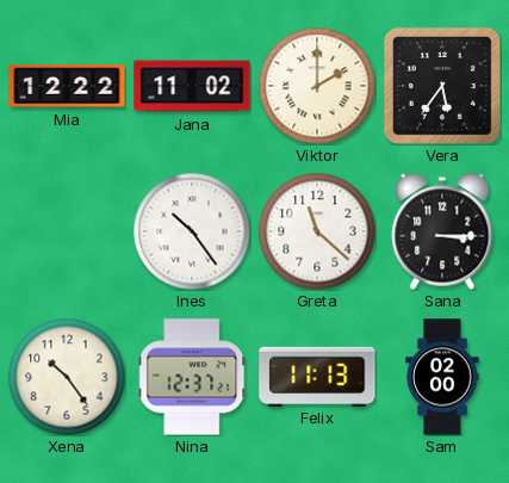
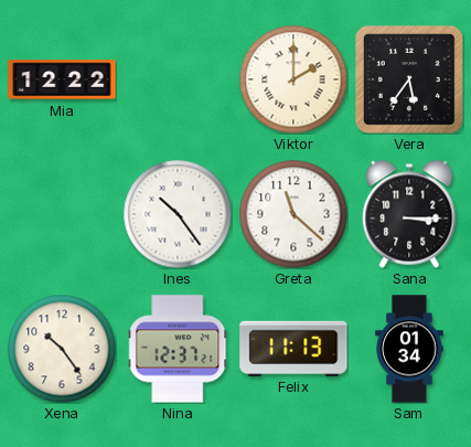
Jana: 11:02 -> none
Sam: 02:00 -> 01:34
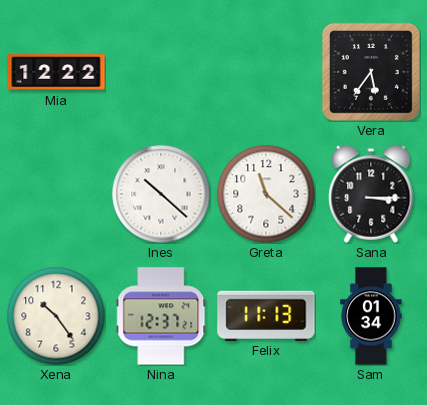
Viktor: 2:00 -> none
Ines: 10:24 -> 10:22
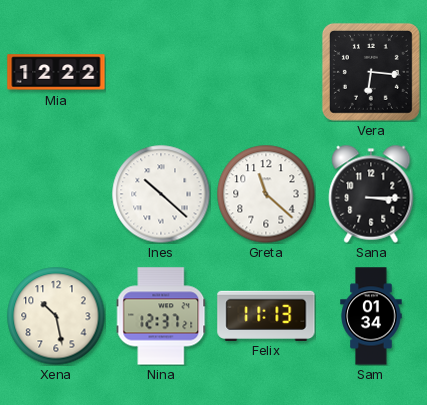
Vera: 5:36 -> 6:16
Xena: 10:24 -> 10:28
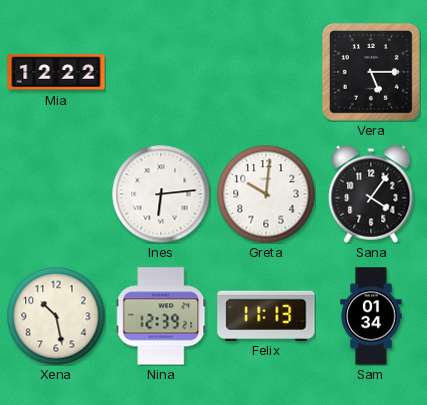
Vera: 6:16 -> 5:15
Ines: 10:22 -> 6:14
Greta: 11:22 -> 10:01
Sana: 3:15 -> 4:06
Nina: 12:37 -> 12:39
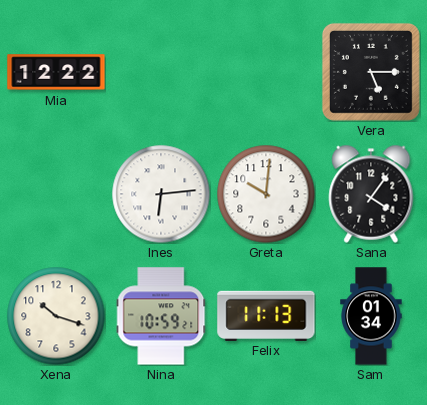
Xena: 10:28 -> 10:18
Nina: 12:39 -> 10:59
